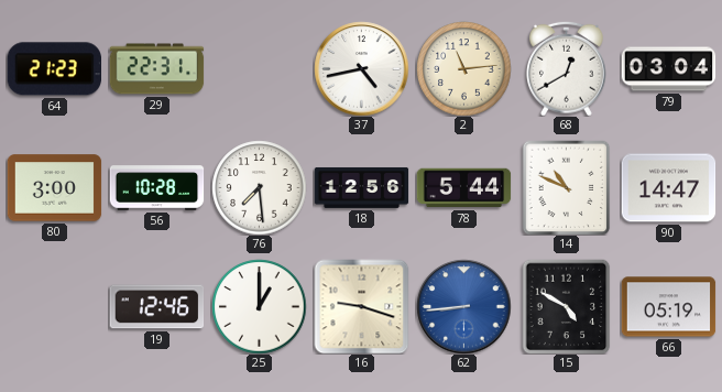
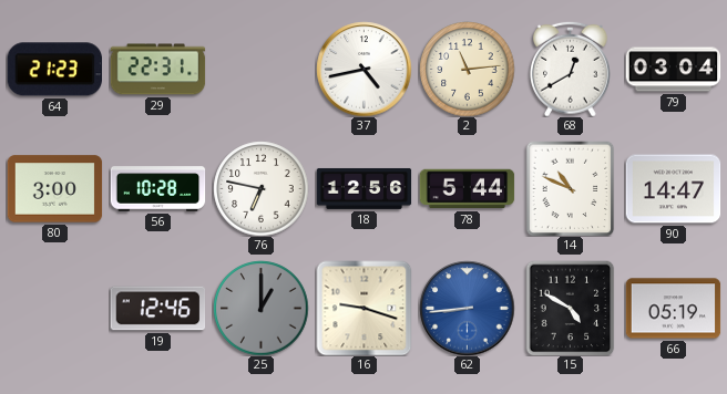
76: 7:29 -> 6:47
25 dial: white -> grey
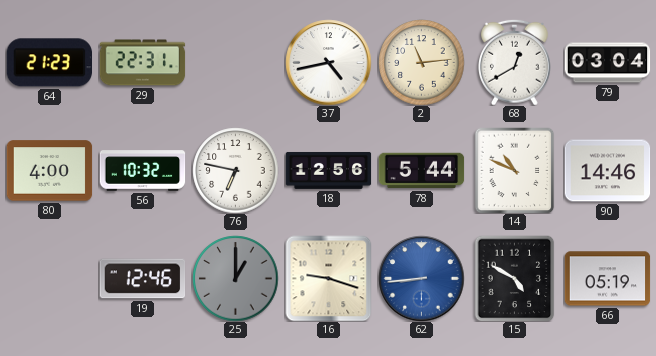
80: 3:00 -> 4:00
56: 10:28 -> 10:32
90: 14:47 -> 14:46
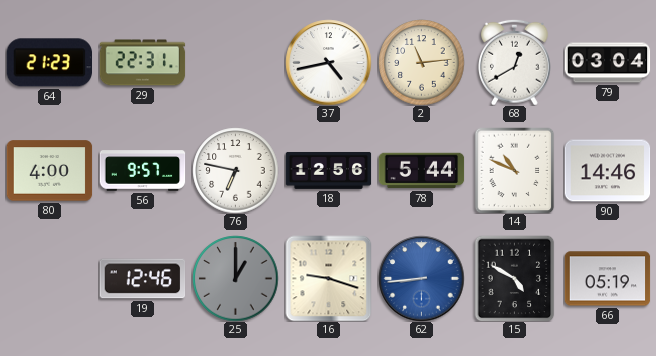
56: 10:32 -> 9:57
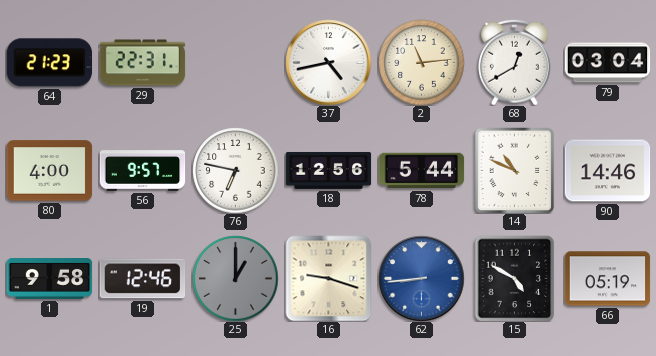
1: none -> 9:58
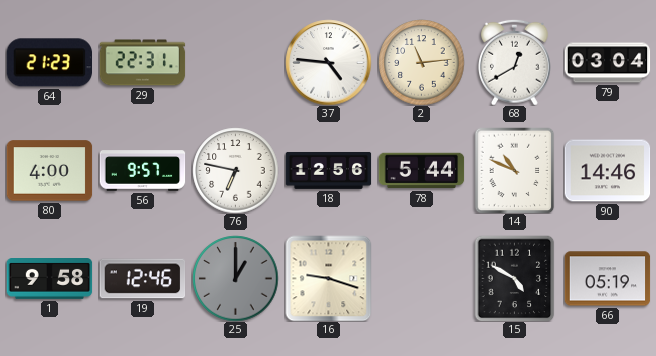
37: 4:43 -> 4:46
62: 8:44 -> none
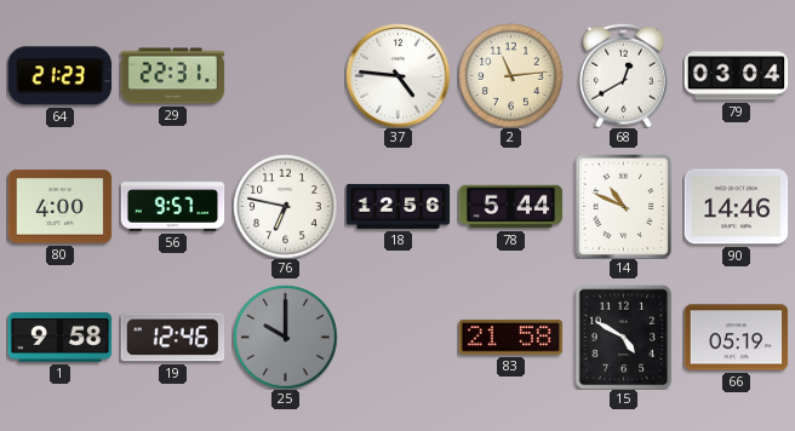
25: 1:00 -> 10:00
16: 9:18 -> none
83: none -> 21:58
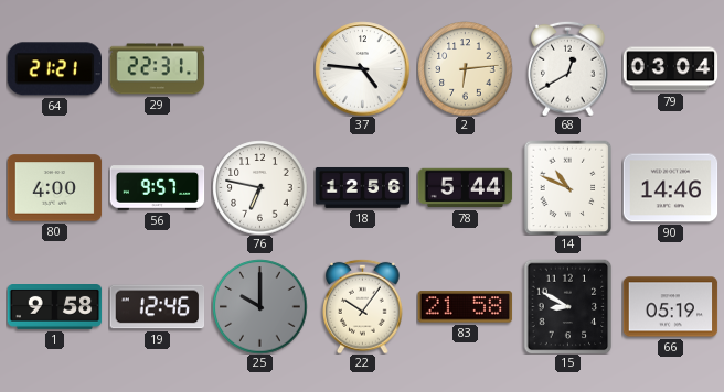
64: 21:23 -> 21:21
2: 11:14 -> 6:14
22: none -> 10:06
15: 4:50 -> 8:50
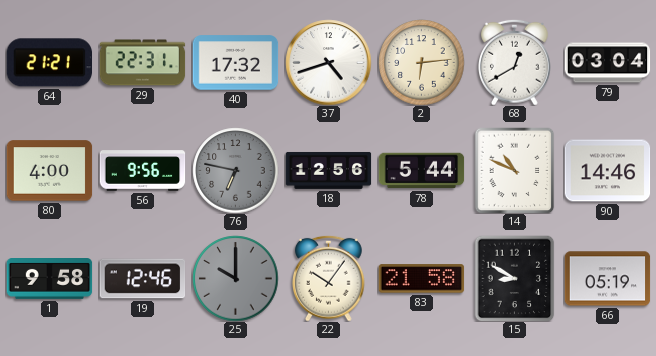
40: none -> 17:32
37: 4:46 -> 4:42
56: 9:57 -> 9:56
76 dial: white -> grey
